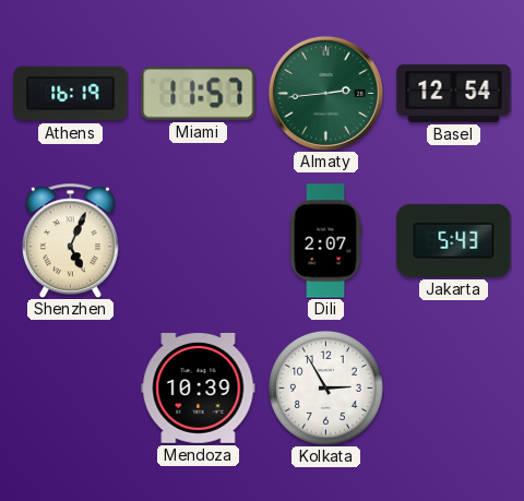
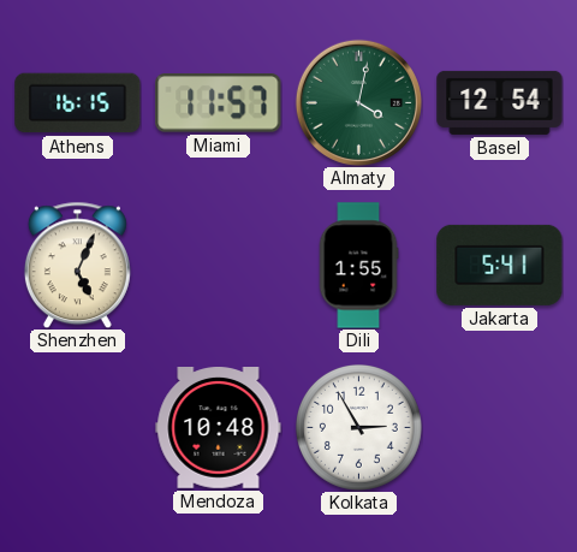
Athens: 16:19 -> 16:15
Almaty: 2:44 -> 4:02
Dili: 2:07 -> 1:55
Jakarta: 5:43 -> 5:41
Mendoza: 10:39 -> 10:48
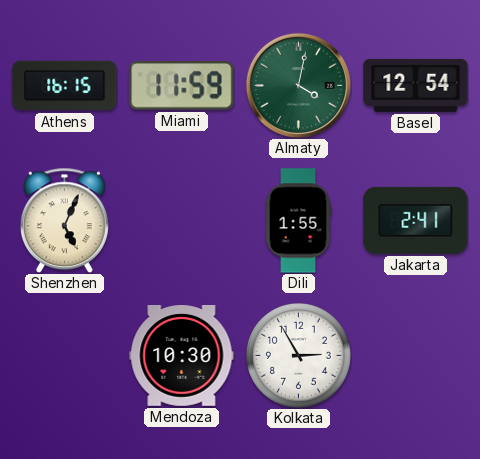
Miami: 11:57 -> 11:59
Jakarta: 5:41 -> 2:41
Mendoza: 10:48 -> 10:30
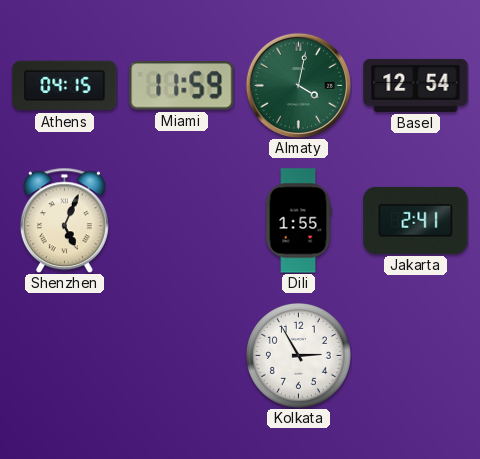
Athens: 16:15 -> 04:15
Mendoza: 10:30 -> none
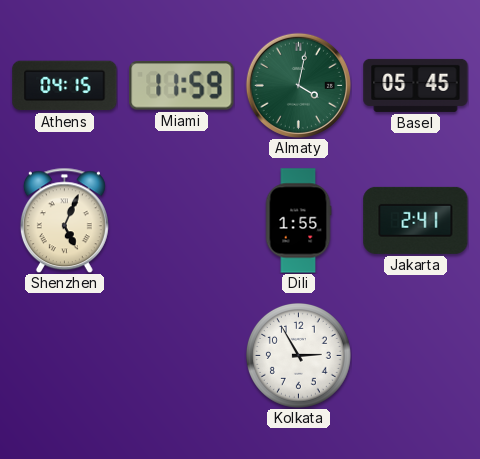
Basel: 12:54 -> 05:45
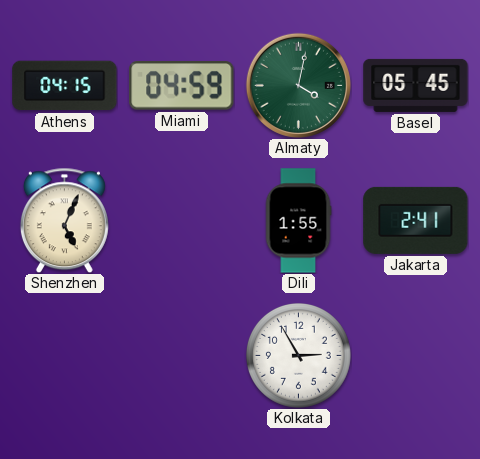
Miami: 11:59 -> 04:59
